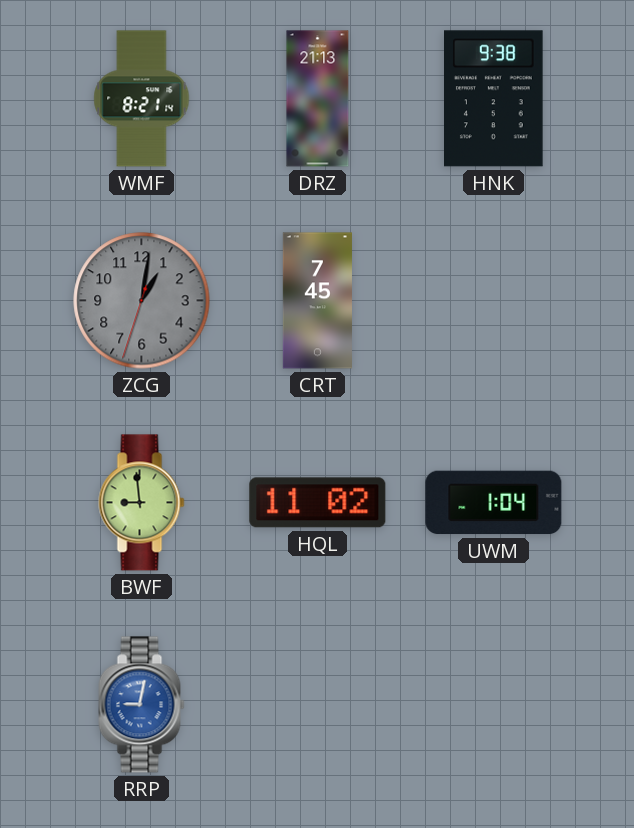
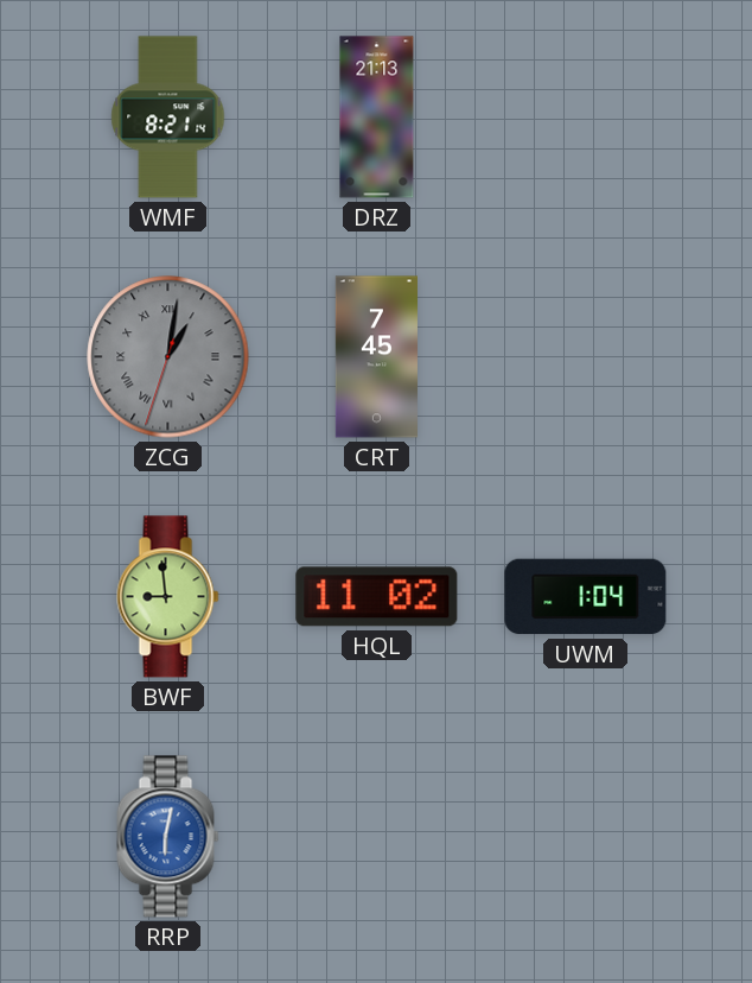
HNK: 9:38 -> none
ZCG numerals: Arabic -> Roman
RRP: 9:02 -> 6:02
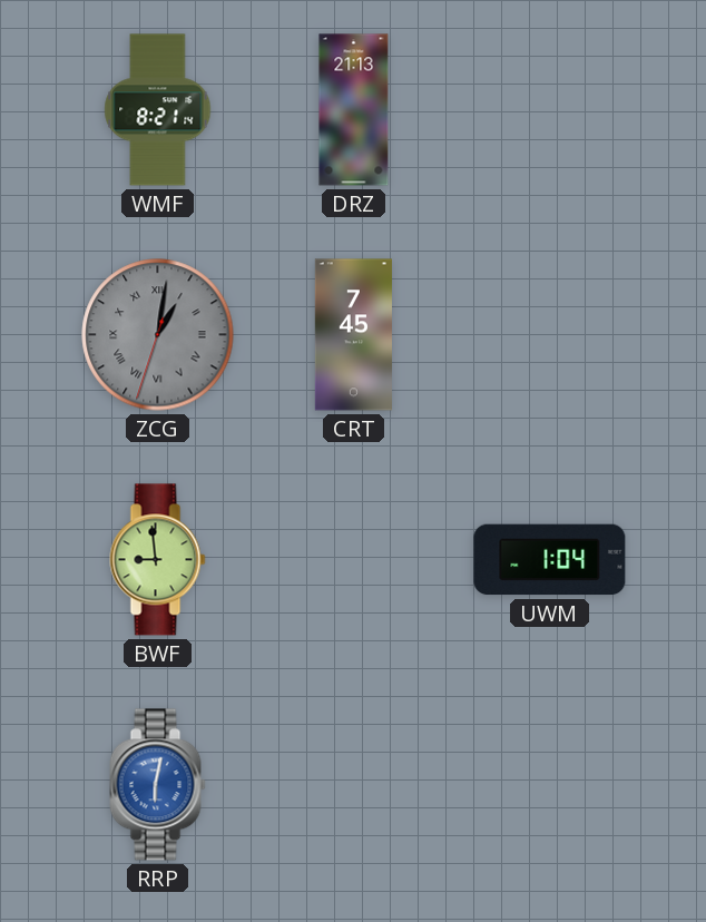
HQL: 11:02 -> none
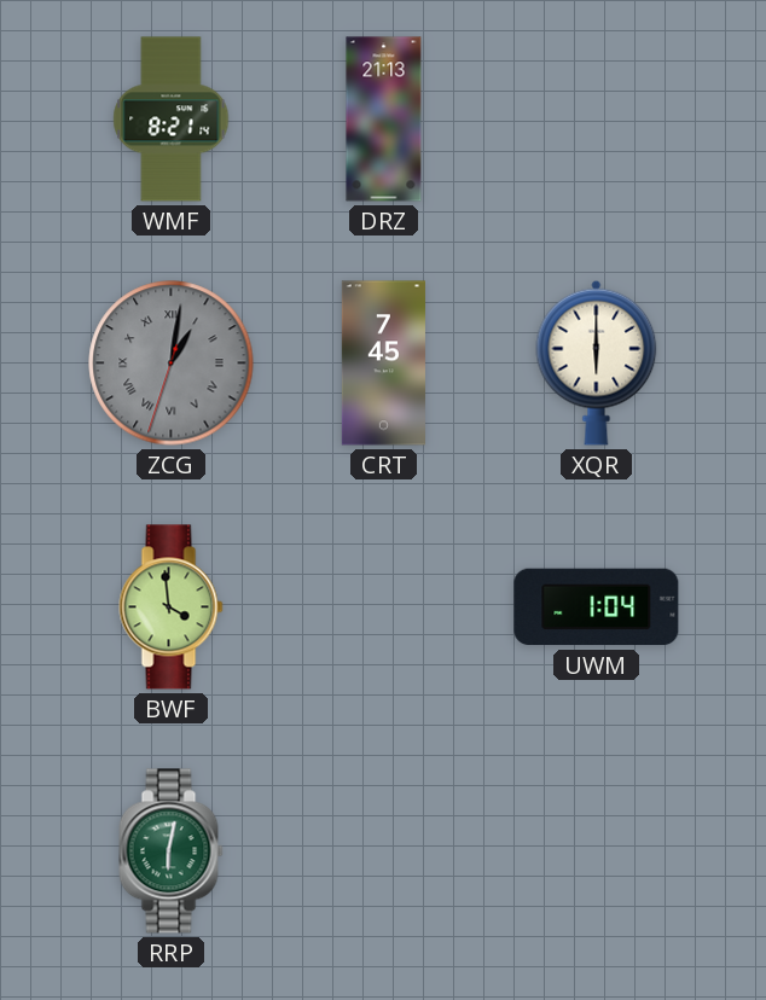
XQR: none -> 6:00
BWF: 8:59 -> 3:59
RRP dial: blue -> green
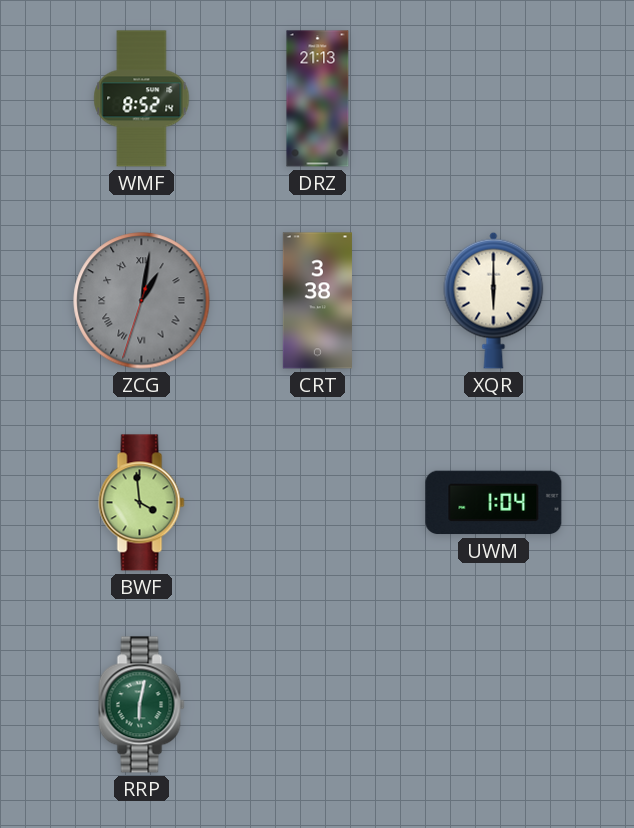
WMF: 8:21 -> 8:52
CRT: 7:45 -> 3:38
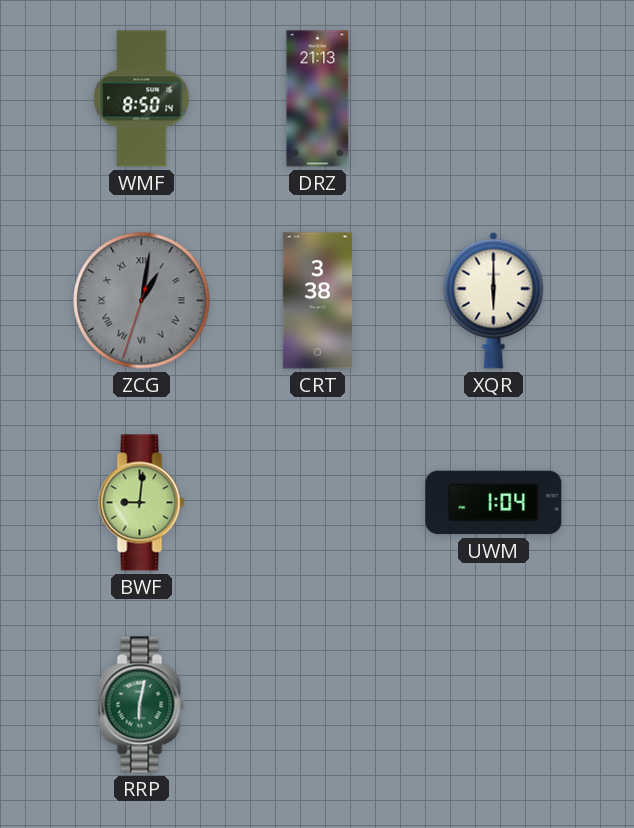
WMF: 8:52 -> 8:50
BWF: 3:59 -> 9:01
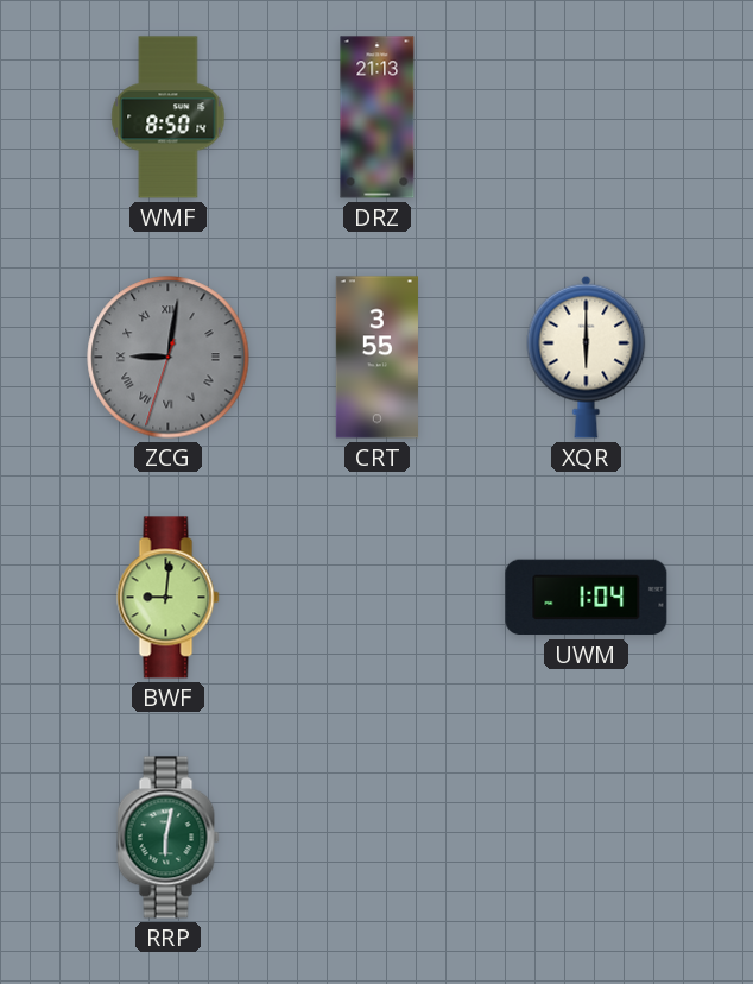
ZCG: 1:01 -> 9:01
CRT: 3:38 -> 3:55
